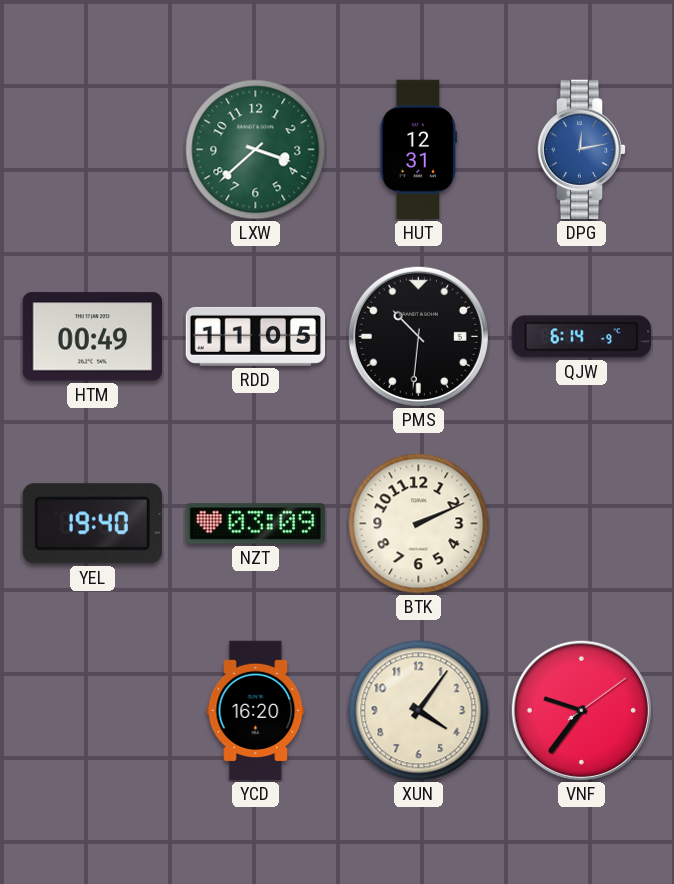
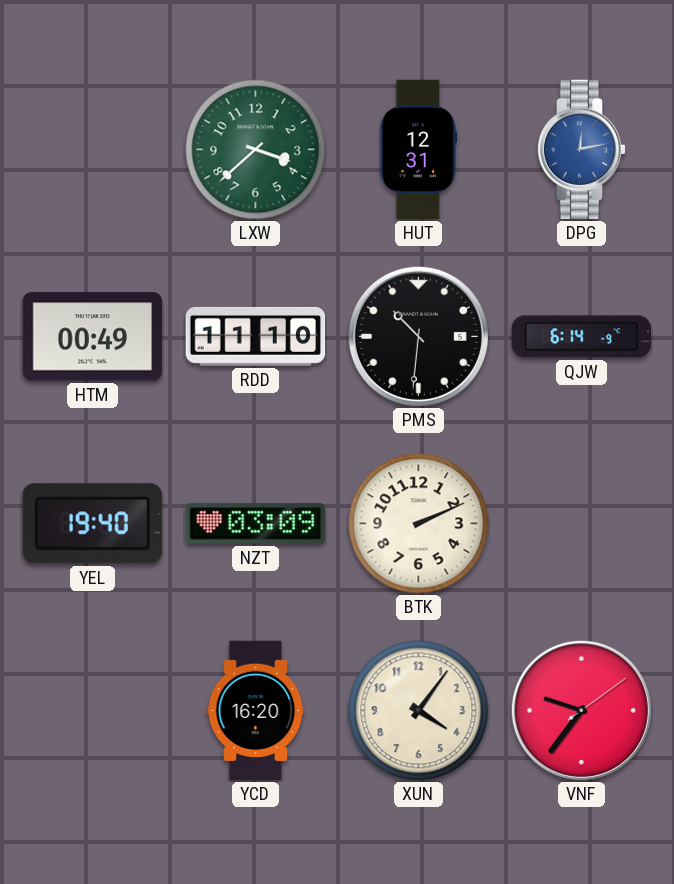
RDD: 11:05 -> 11:10
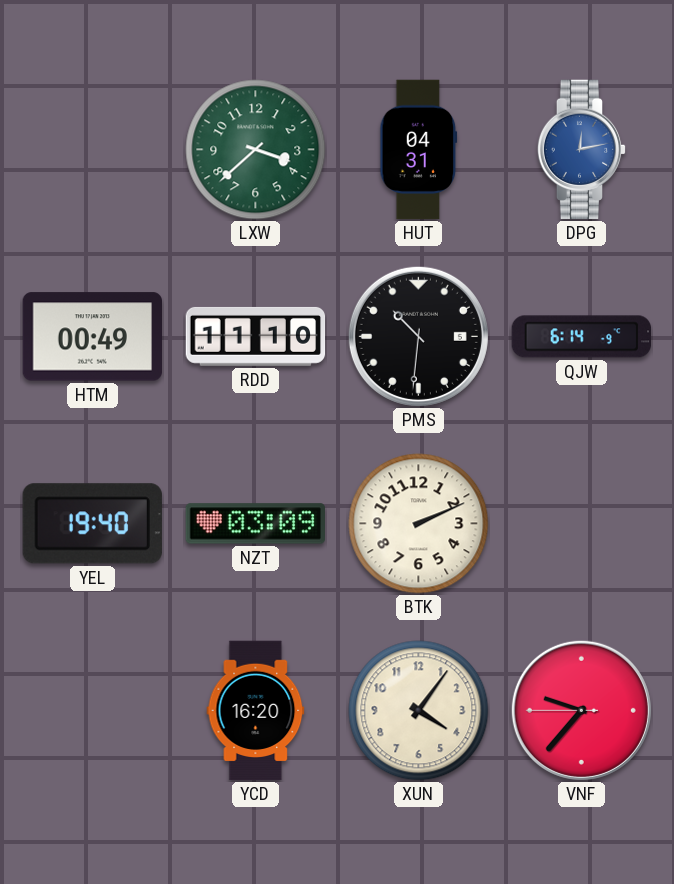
HUT: 12:31 -> 04:31
VNF: 9:36:09 -> 9:36:45
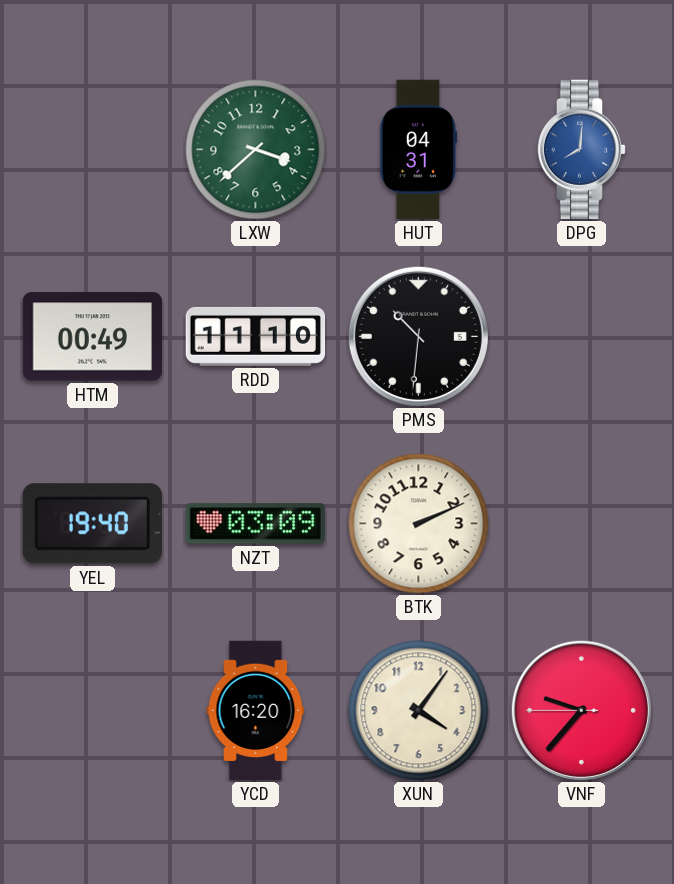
DPG: 12:13 -> 8:01
QJW: 6:14 -> none
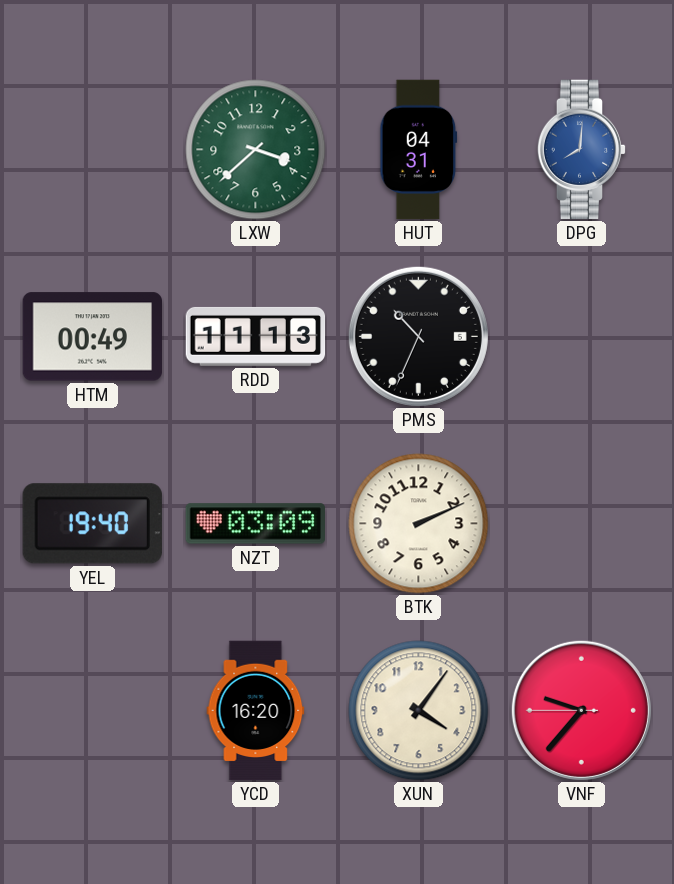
RDD: 11:10 -> 11:13
PMS: 10:31 -> 10:34
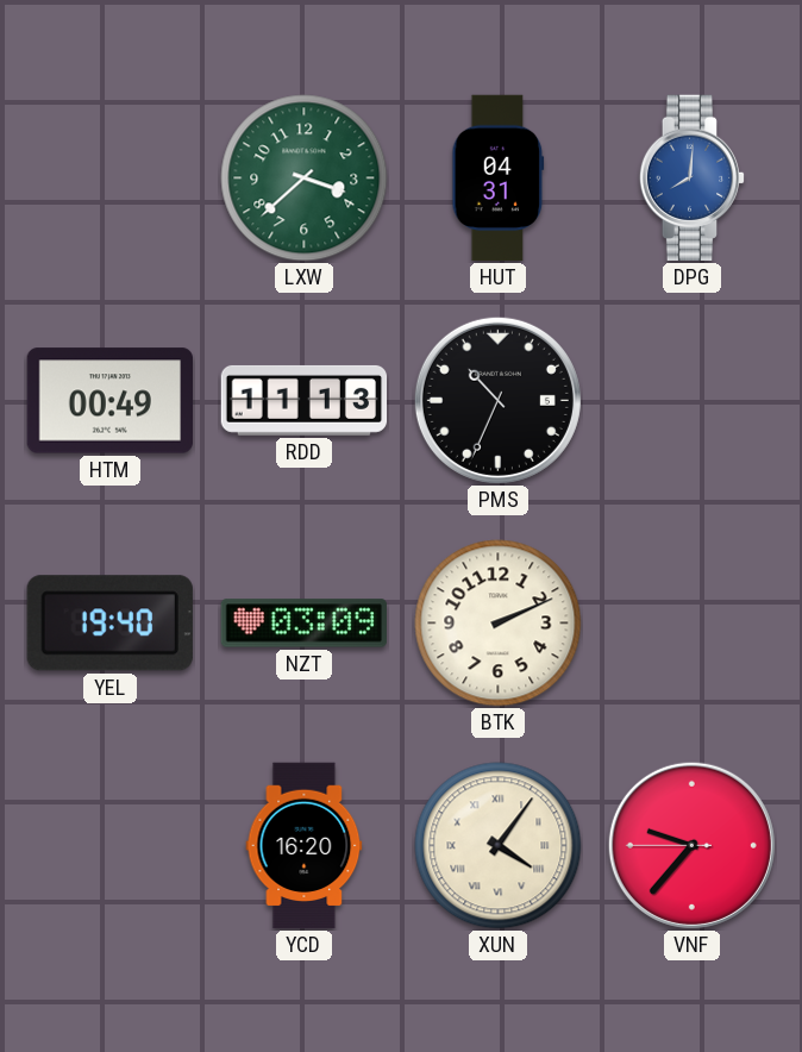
XUN numerals: Arabic -> Roman
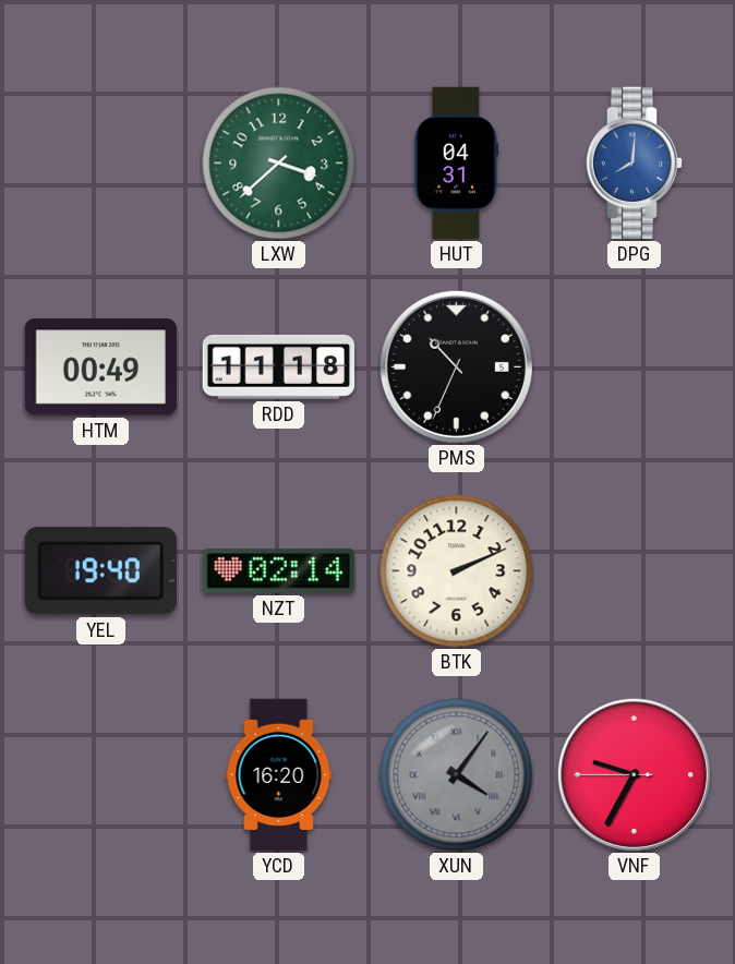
RDD: 11:13 -> 11:18
NZT: 03:09 -> 02:14
XUN dial: cream -> grey
VNF: 9:36 -> 9:34
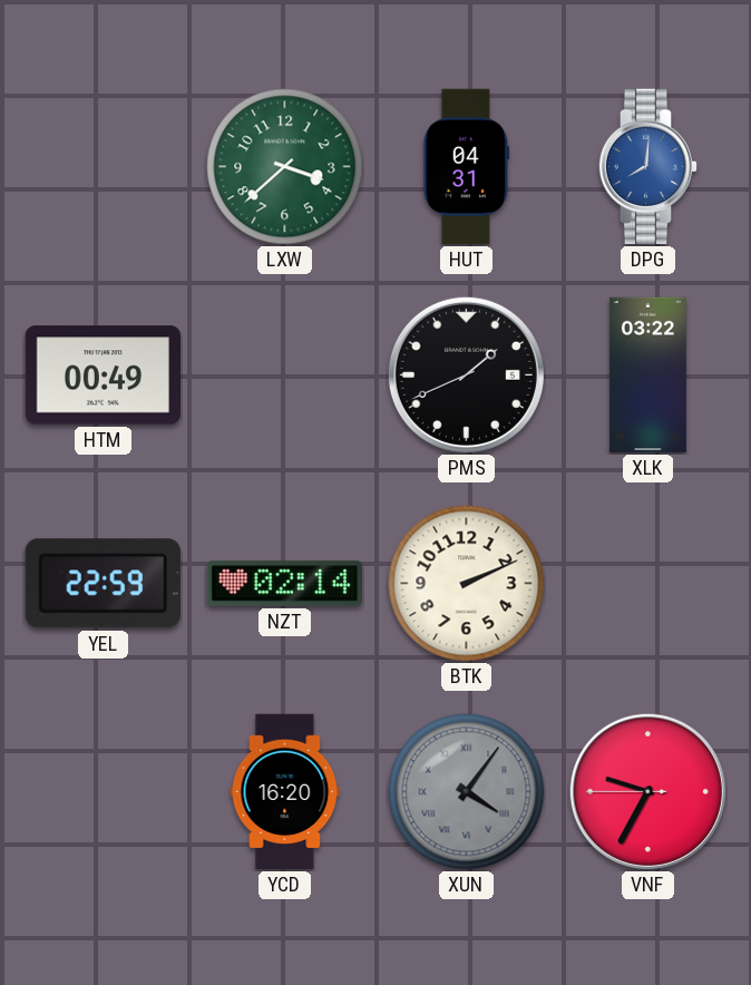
RDD: 11:18 -> none
PMS: 10:34 -> 1:41
XLK: none -> 03:22
YEL: 19:40 -> 22:59
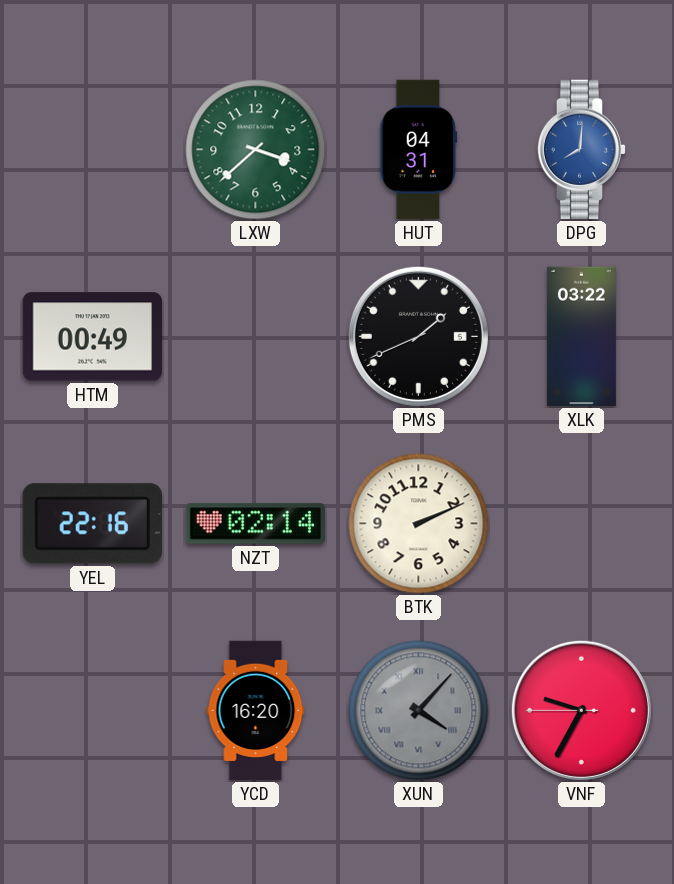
YEL: 22:59 -> 22:16
XUN: 4:06 -> 4:07
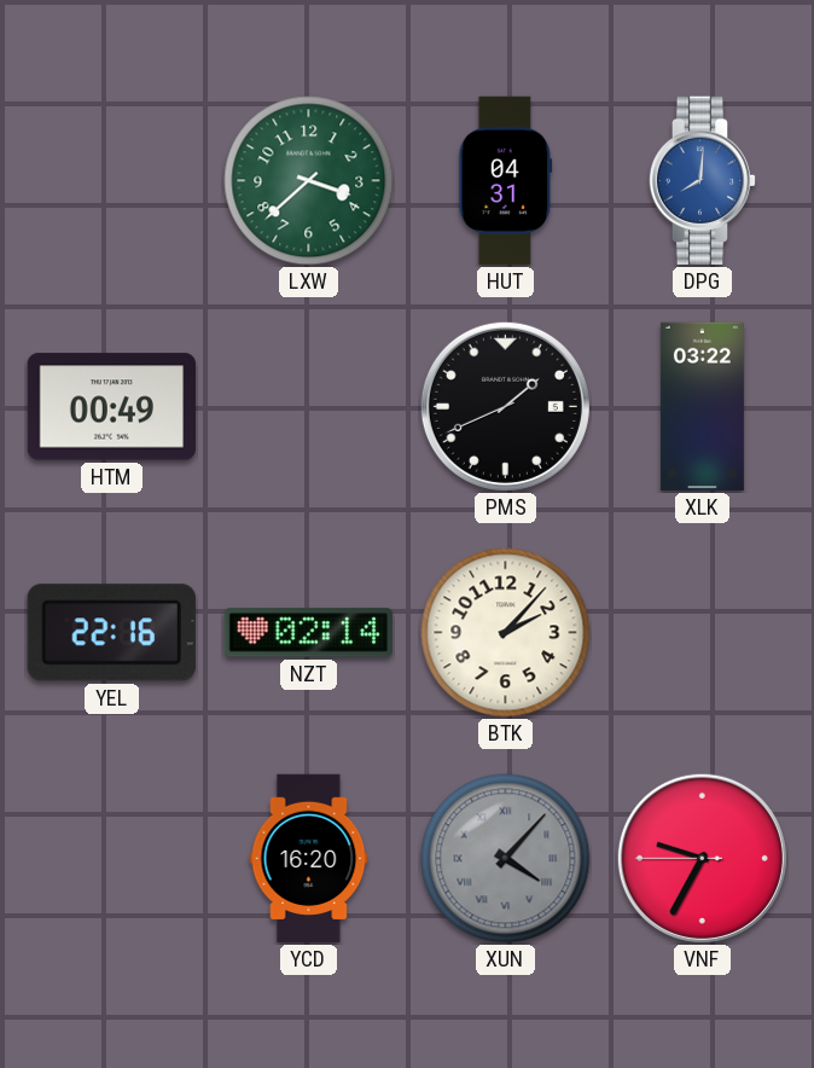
BTK: 2:11 -> 2:07
